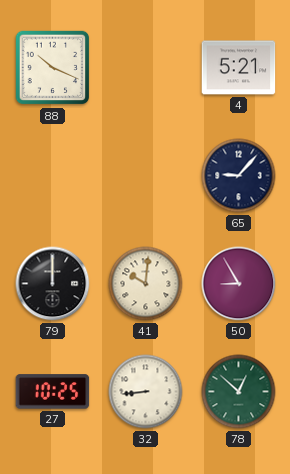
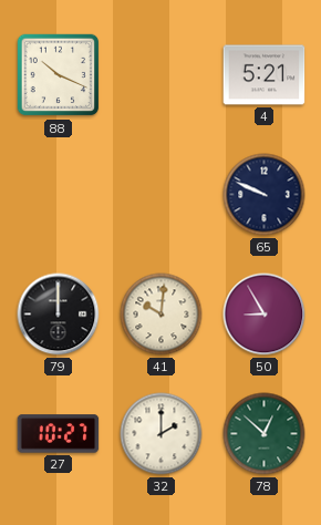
65: 9:07 -> 9:49
27: 10:25 -> 10:27
32: 8:44 -> 2:00
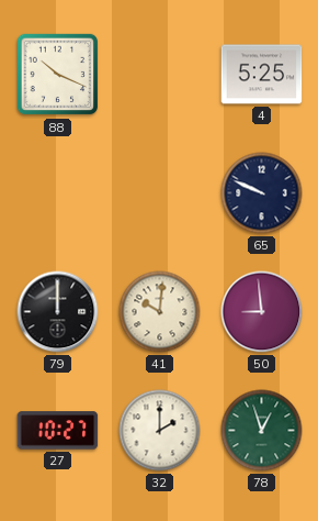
4: 5:21 -> 5:25
50: 8:55 -> 8:59
78: 12:52 -> 12:57
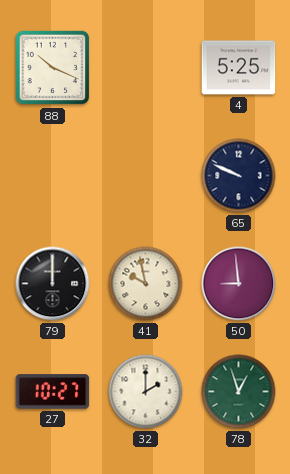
41: 10:01 -> 9:58
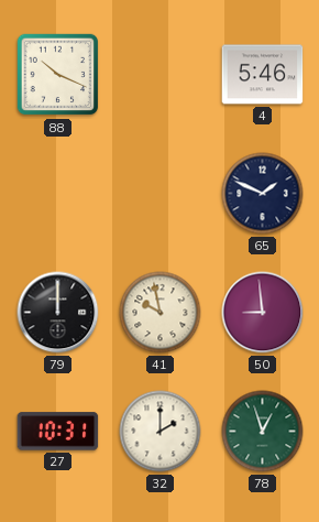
4: 5:25 -> 5:46
65: 9:49 -> 1:49
27: 10:27 -> 10:31
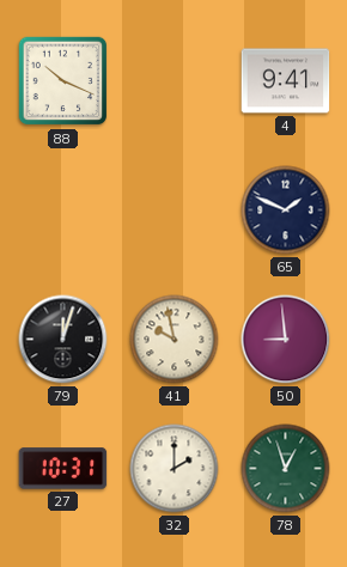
4: 5:46 -> 9:41
79: 12:00 -> 12:03
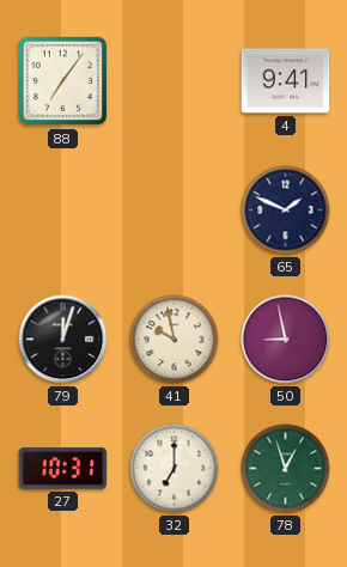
88: 10:19 -> 7:06
50: 8:59 -> 8:58
32: 2:00 -> 7:00
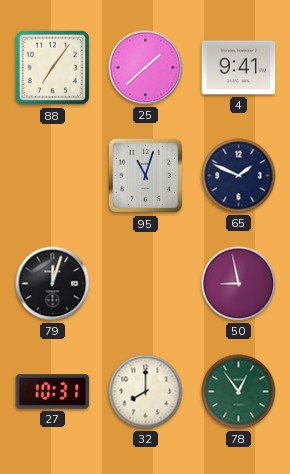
25: none -> 1:38
95: none -> 11:03
41: 9:58 -> none
32: 7:00 -> 8:00
78: 12:57 -> 12:54
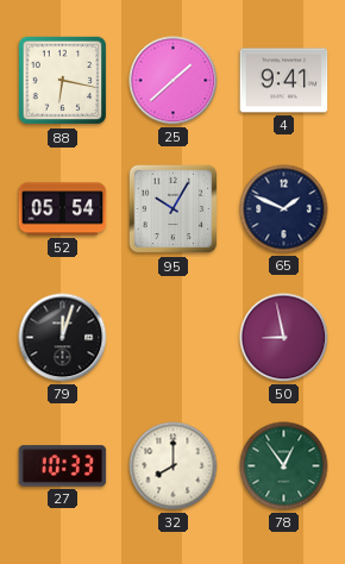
88: 7:06 -> 6:17
52: none -> 05:54
95: 11:03 -> 10:05
27: 10:31 -> 10:33
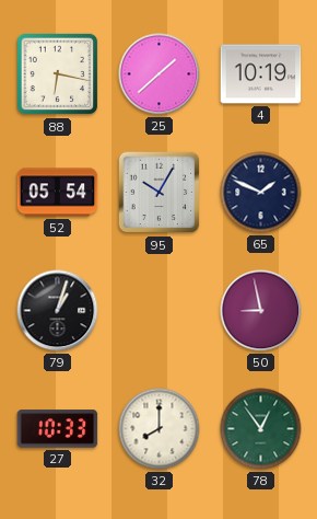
4: 9:41 -> 10:19
79: 12:03 -> 1:03
